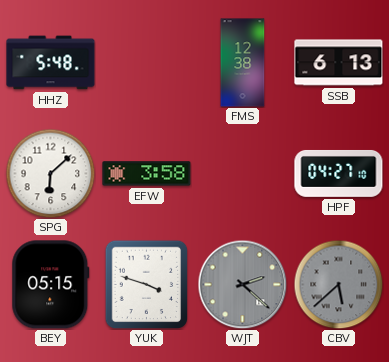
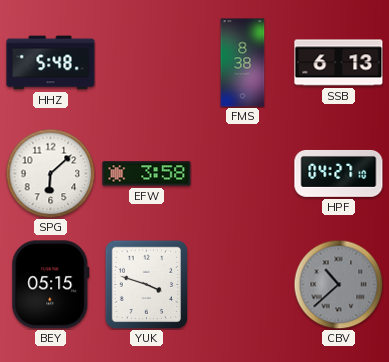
FMS: 12:38 -> 8:38
WJT: 2:22 -> none
CBV: 5:38 -> 10:38
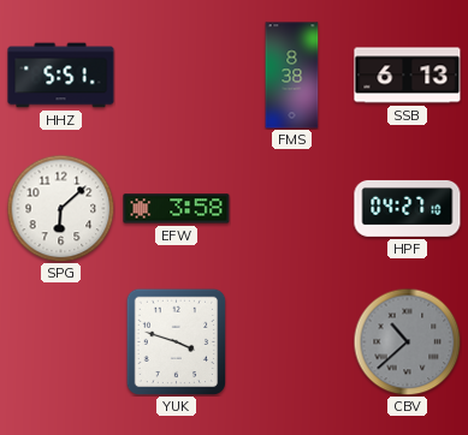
HHZ: 5:48 -> 5:51
BEY: 05:15 -> none
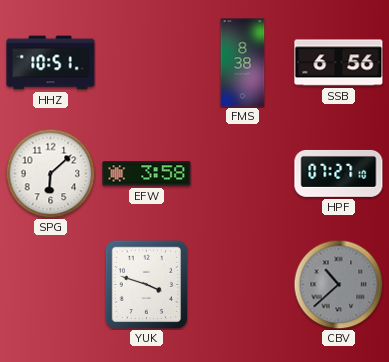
HHZ: 5:51 -> 10:51
SSB: 6:13 -> 6:56
HPF: 04:27 -> 07:27
